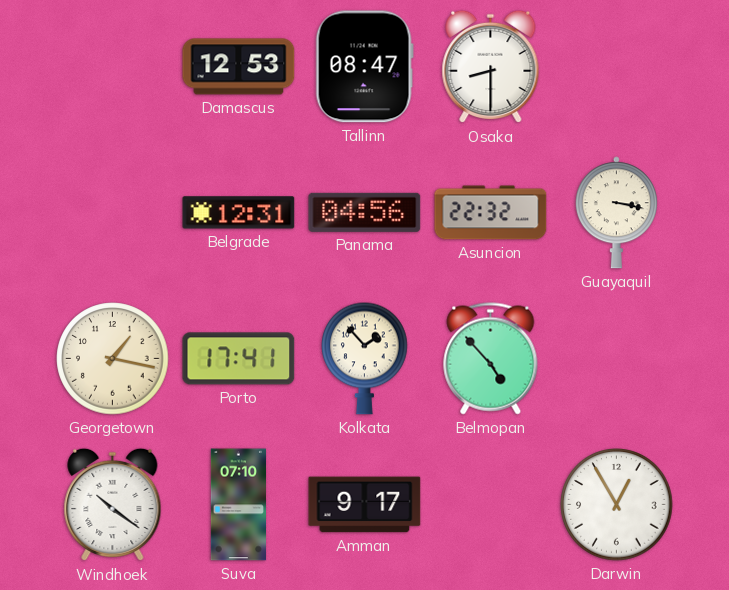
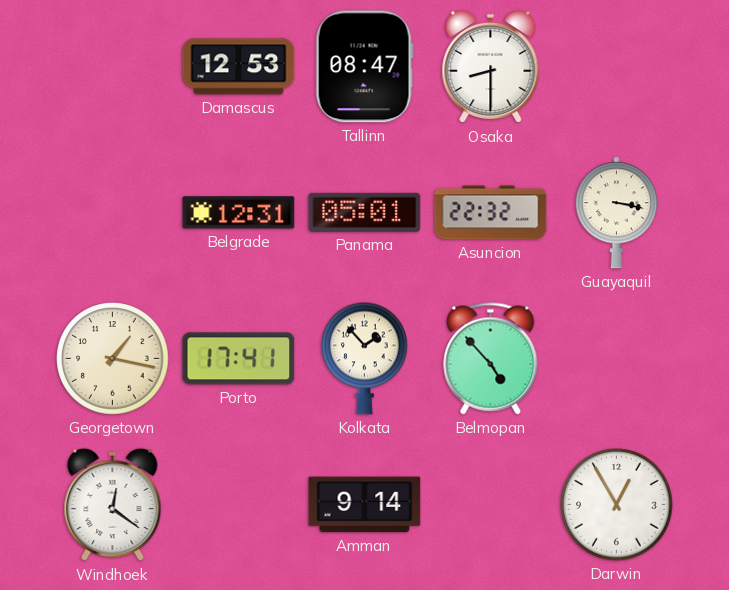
Panama: 04:56 -> 05:01
Windhoek: 10:21 -> 12:21
Suva: 07:10 -> none
Amman: 9:17 -> 9:14
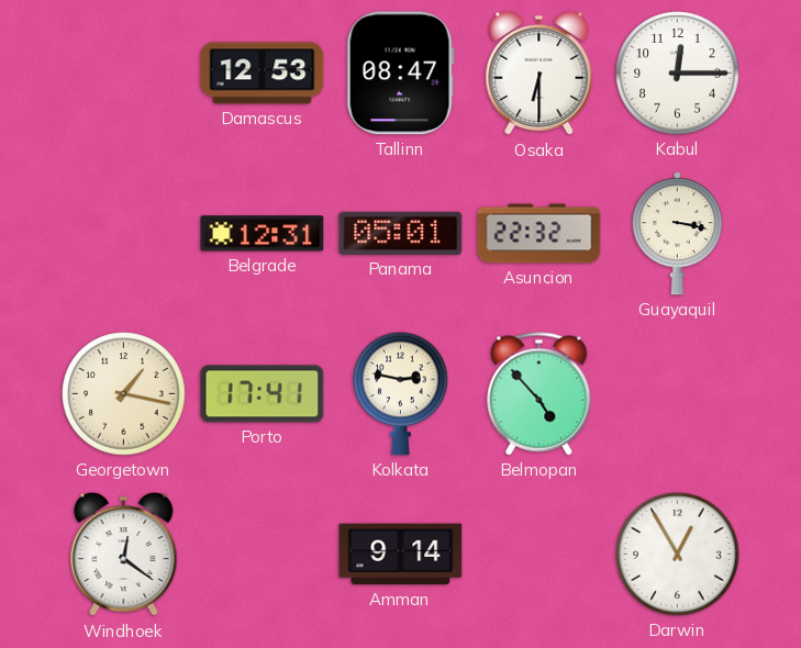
Osaka: 8:30 -> 6:30
Kabul: none -> 12:15
Kolkata: 1:53 -> 2:47
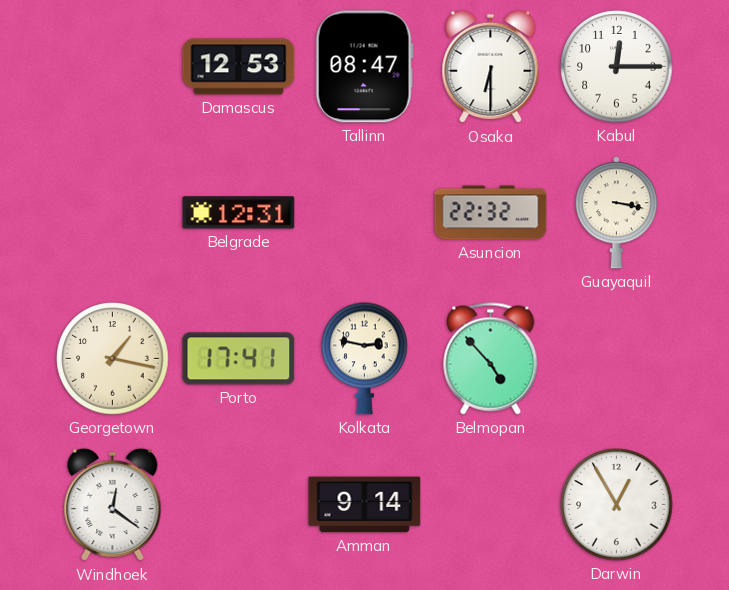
Panama: 05:01 -> none
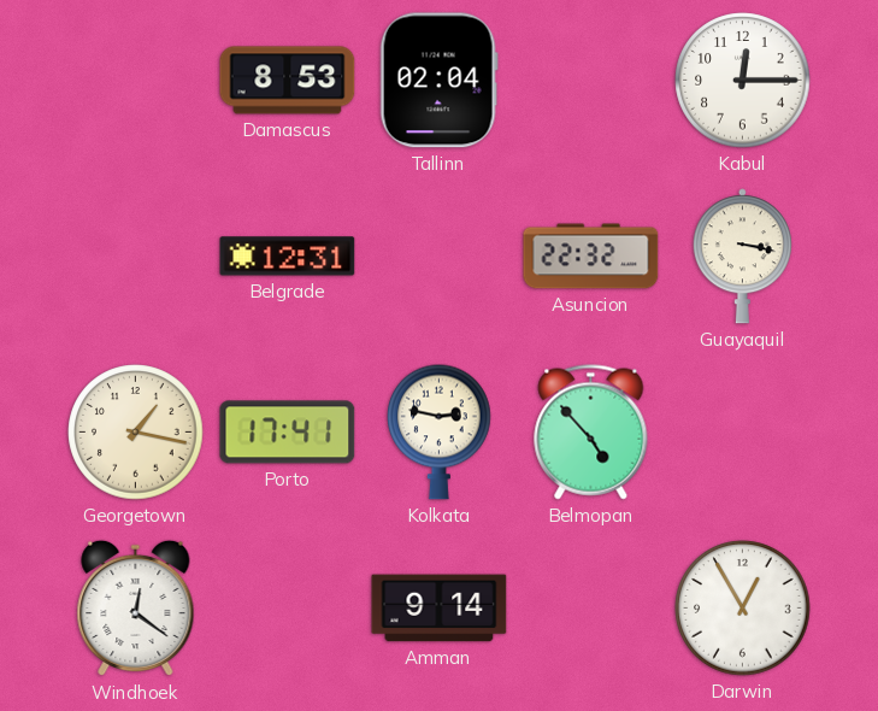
Damascus: 12:53 -> 8:53
Tallinn: 08:47 -> 02:04
Osaka: 6:30 -> none
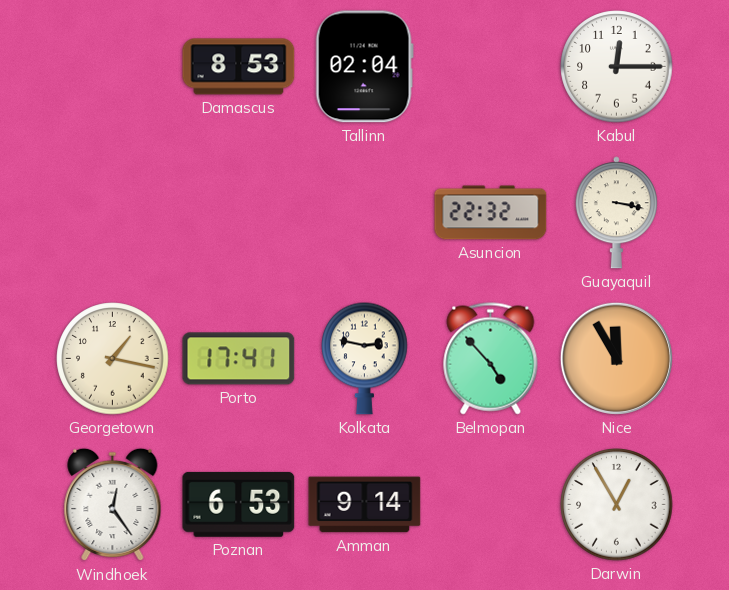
Belgrade: 12:31 -> none
Nice: none -> 11:55
Windhoek: 12:21 -> 12:24
Poznan: none -> 6:53
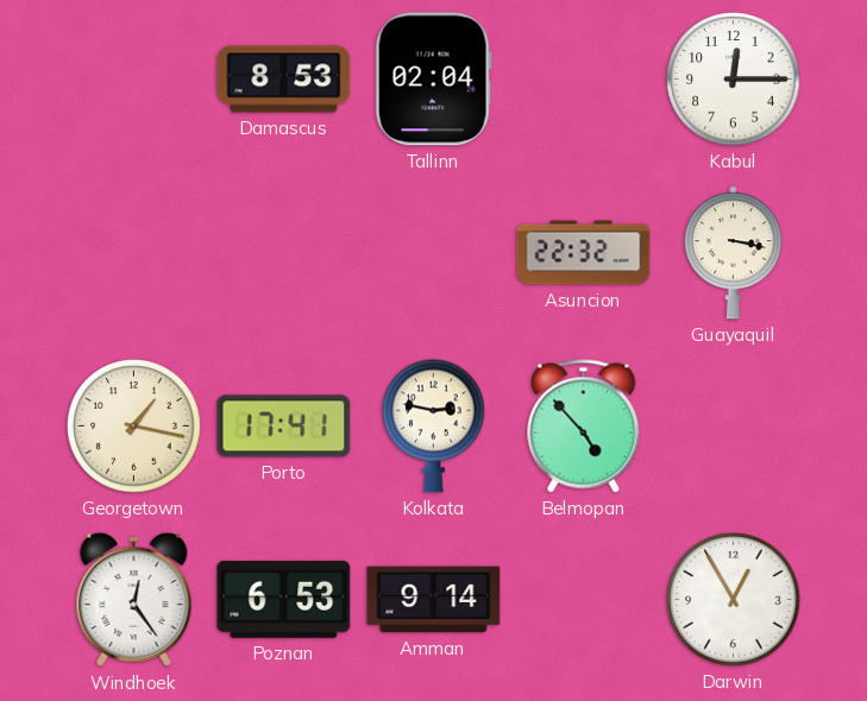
Nice: 11:55 -> none
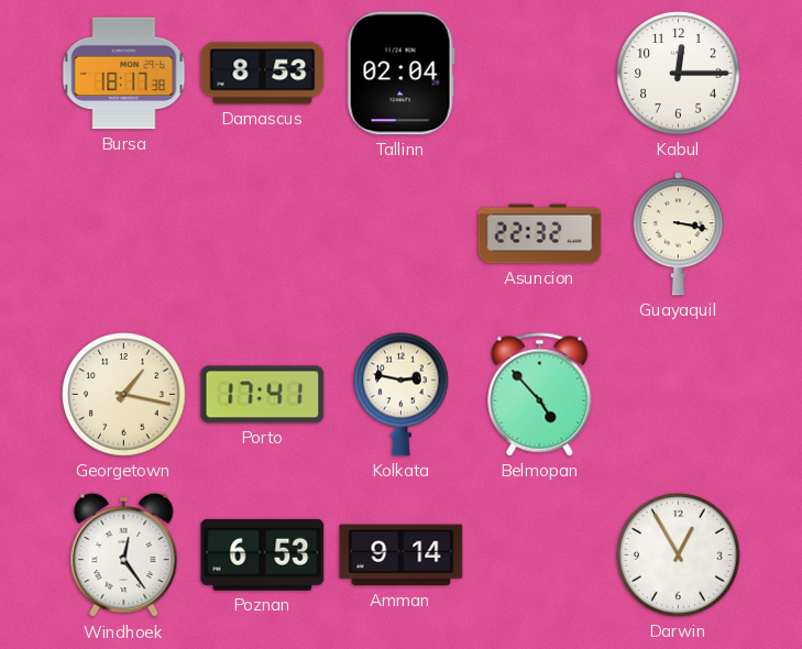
Bursa: none -> 18:17
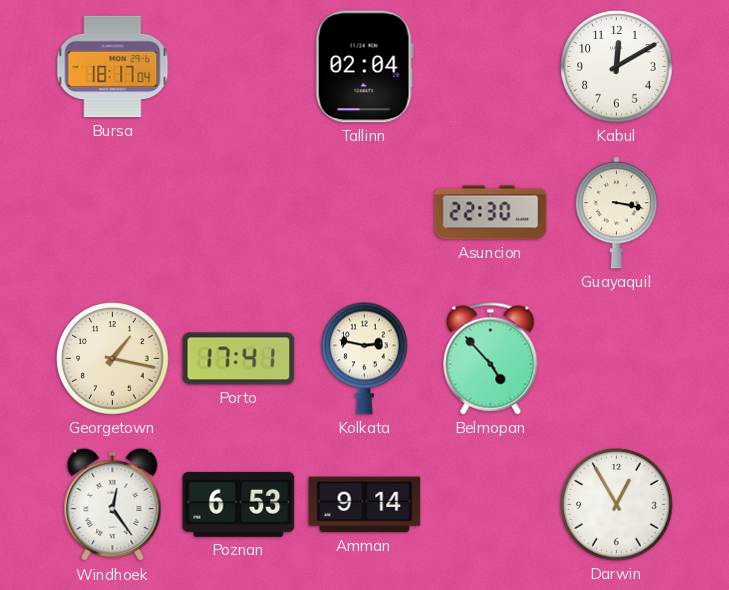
Bursa: 18:17:38 -> 18:17:04
Damascus: 8:53 -> none
Kabul: 12:15 -> 12:10
Asuncion: 22:32 -> 22:30
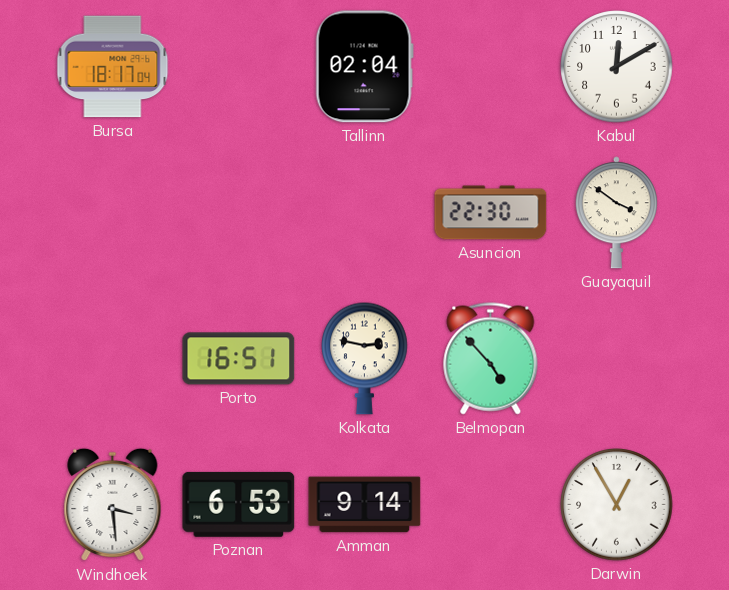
Guayaquil: 3:17 -> 3:51
Georgetown: 1:17 -> none
Porto: 17:41 -> 16:51
Windhoek: 12:24 -> 3:29
